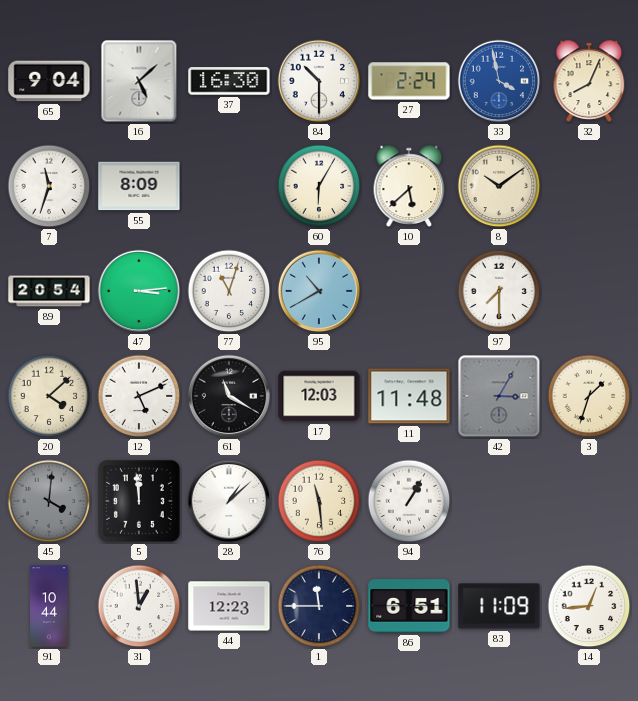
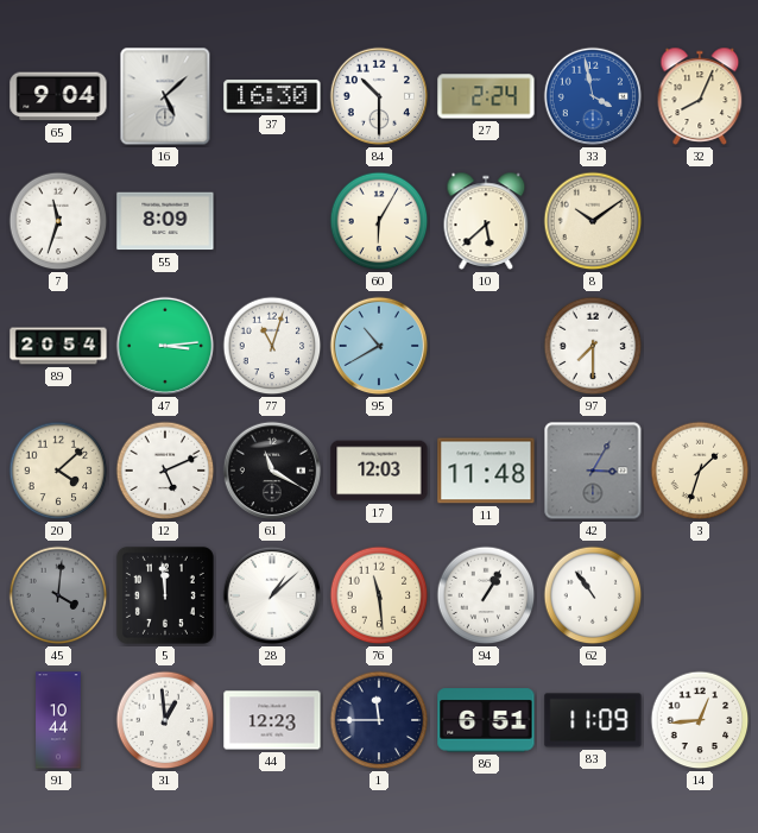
62: none -> 10:54
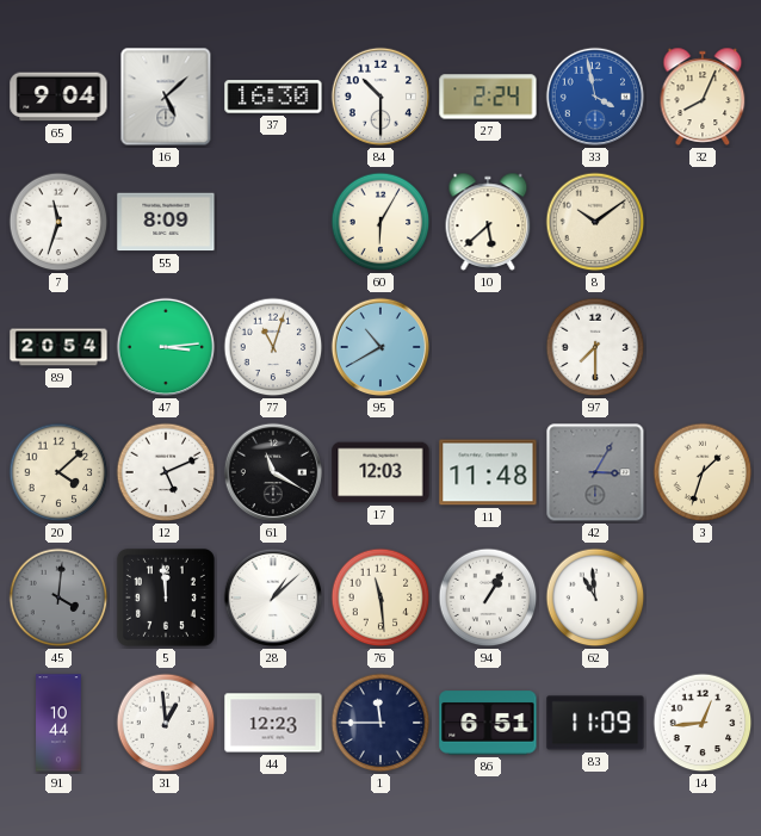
62: 10:54 -> 10:59
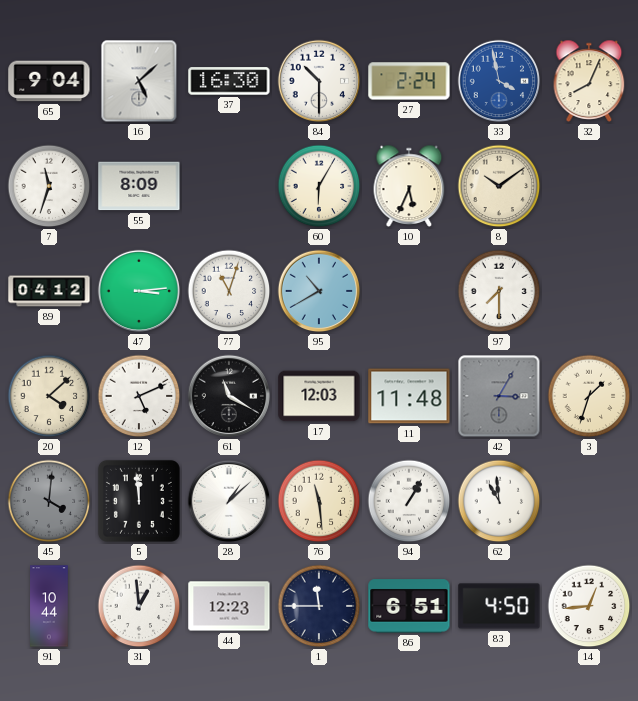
10: 5:38 -> 5:34
89: 20:54 -> 04:12
83: 11:09 -> 4:50
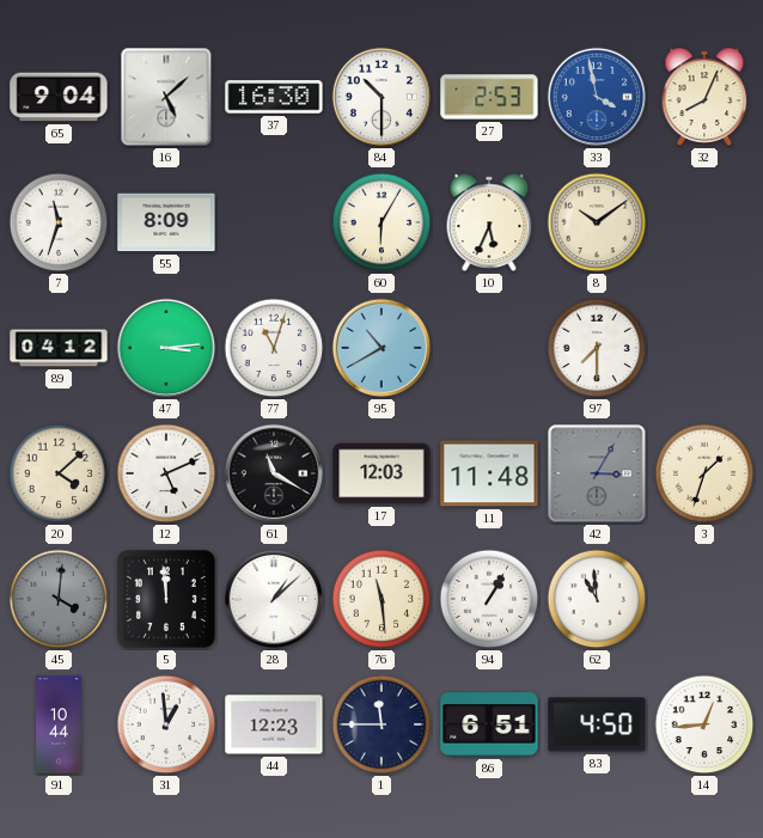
27: 2:24 -> 2:53
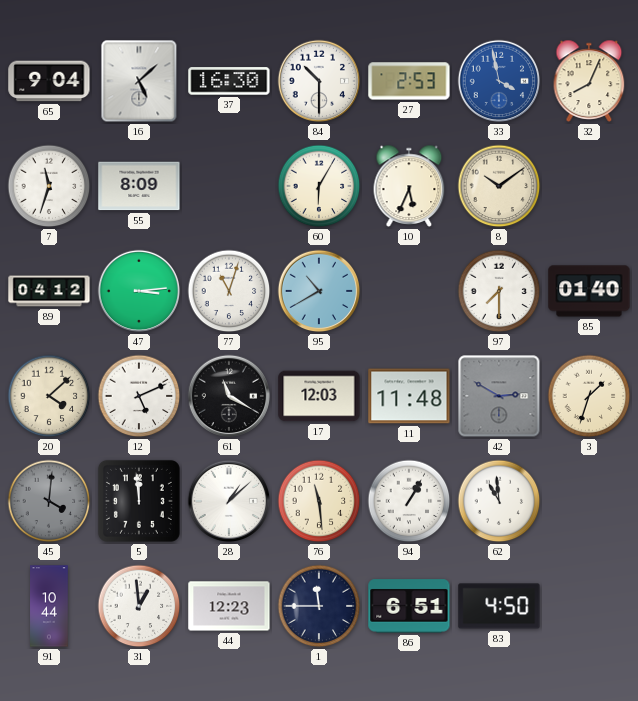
85: none -> 01:40
42: 3:05 -> 2:50
14: 12:44 -> none
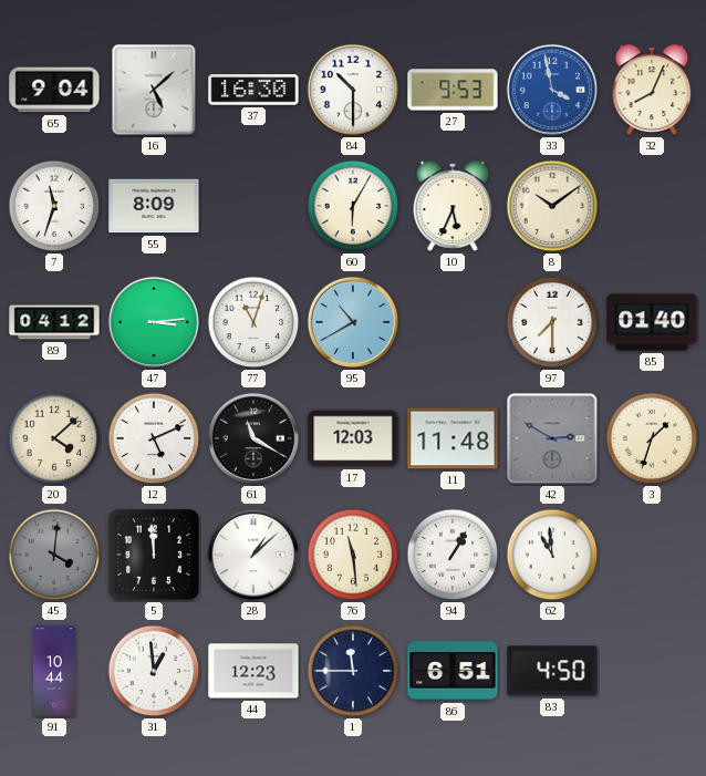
27: 2:53 -> 9:53
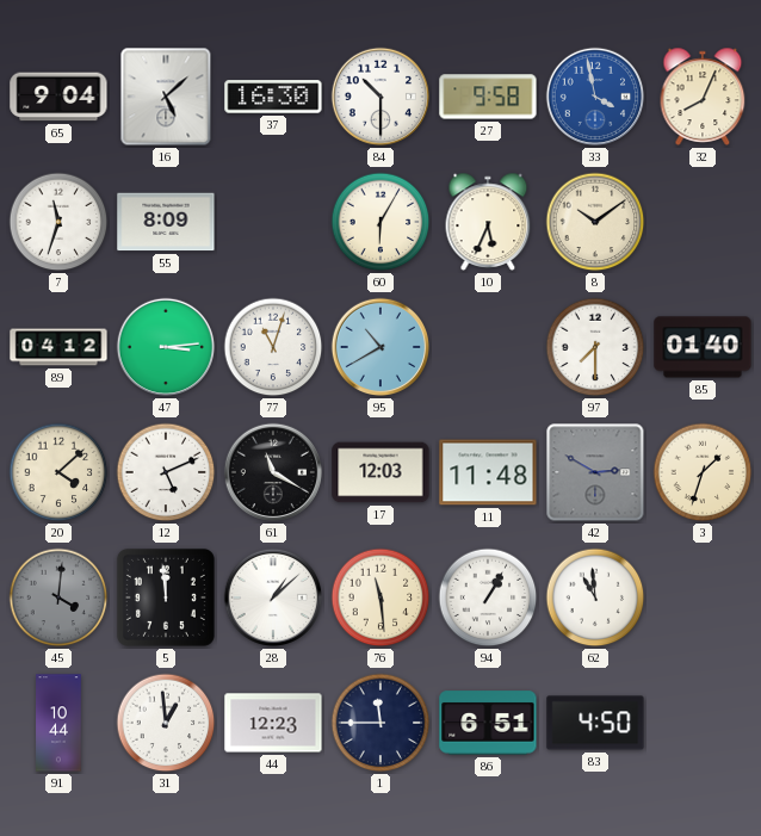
27: 9:53 -> 9:58
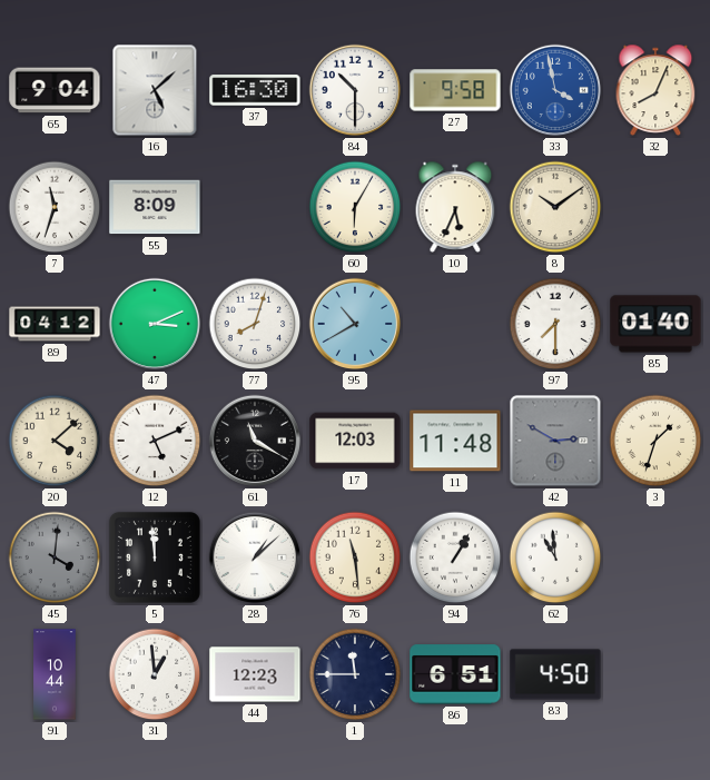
47: 3:14 -> 3:11
77: 11:03 -> 8:03
